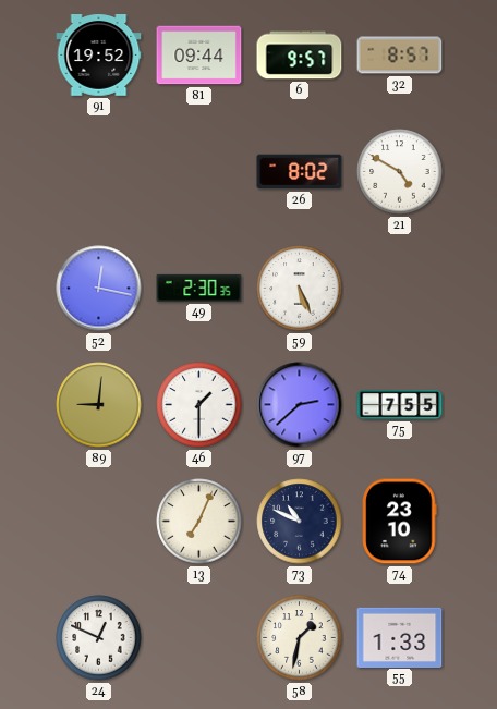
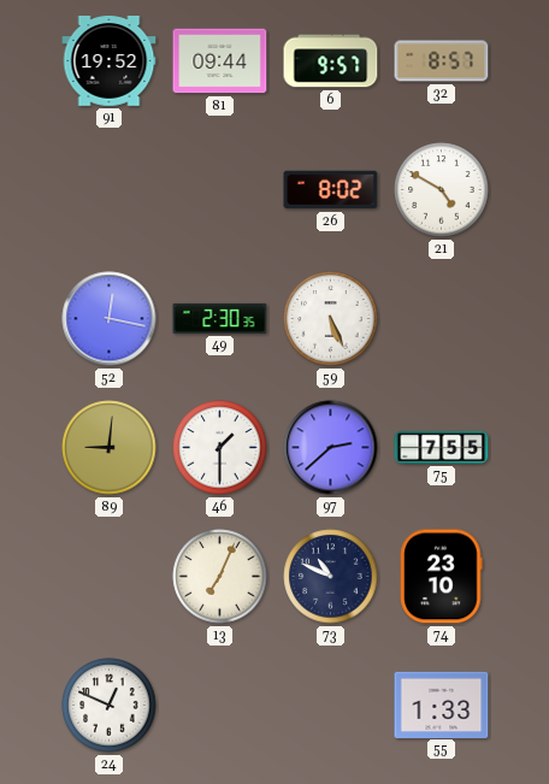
58: 1:32 -> none
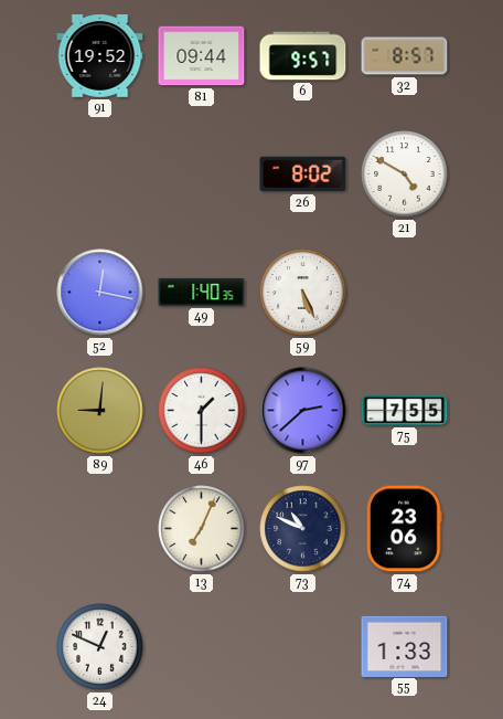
49: 2:30 -> 1:40
74: 23:10 -> 23:06
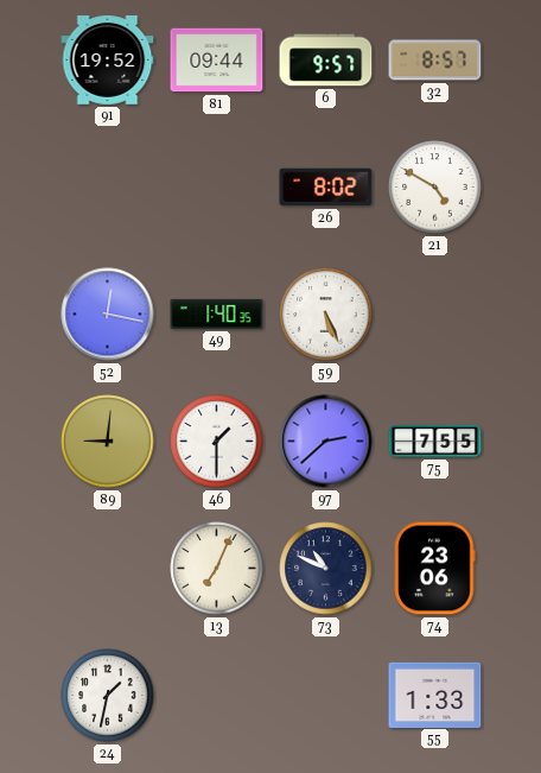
24: 12:49 -> 1:32
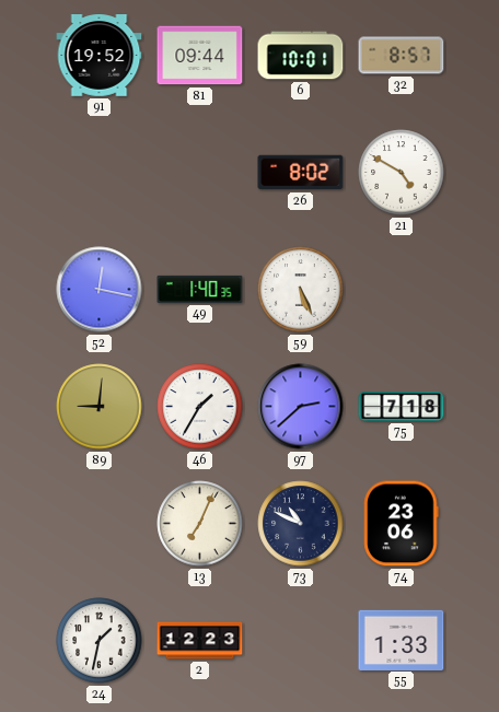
6: 9:57 -> 10:01
46: 1:30 -> 1:35
75: 7:55 -> 7:18
2: none -> 12:23
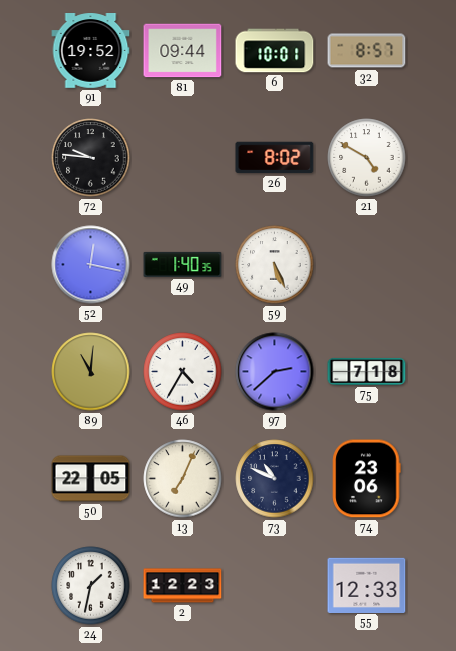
72: none -> 9:46
89: 9:01 -> 11:01
46: 1:35 -> 4:35
50: none -> 22:05
55: 1:33 -> 12:33
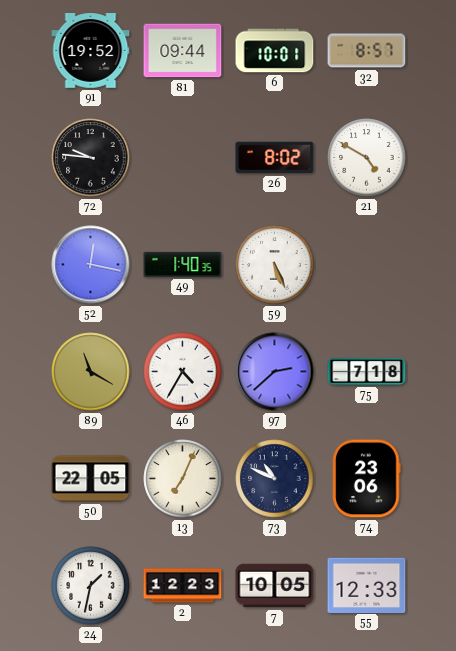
89: 11:01 -> 11:20
7: none -> 10:05
